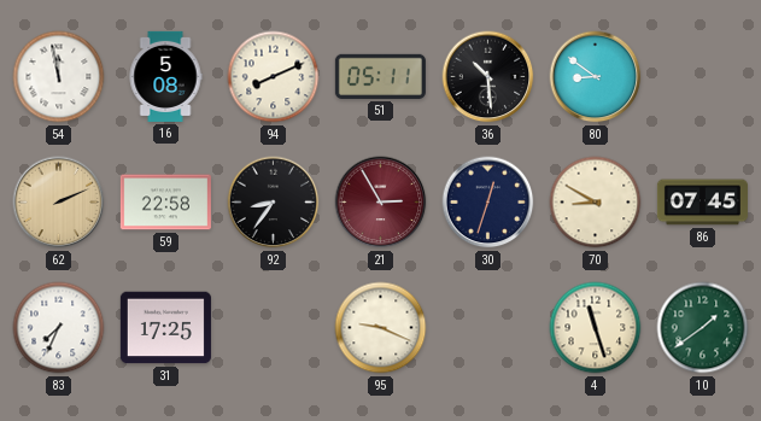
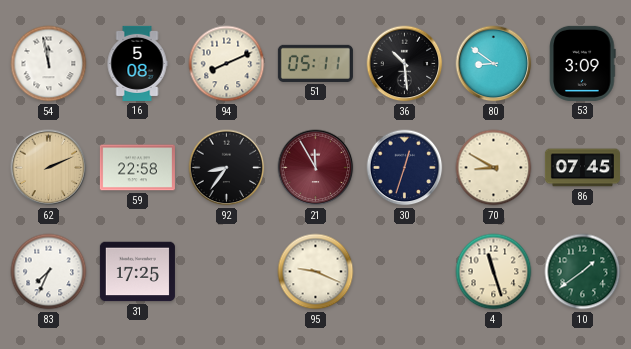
53: none -> 3:09
21: 2:55 -> 11:55
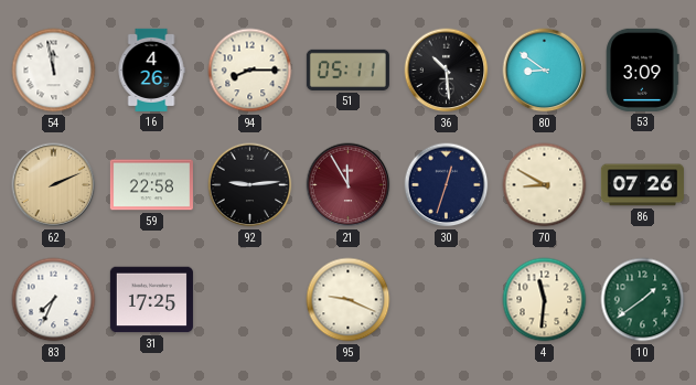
16: 5:08 -> 4:26
94: 8:11 -> 8:15
92: 8:36 -> 9:14
86: 07:45 -> 07:26
4: 11:27 -> 11:31
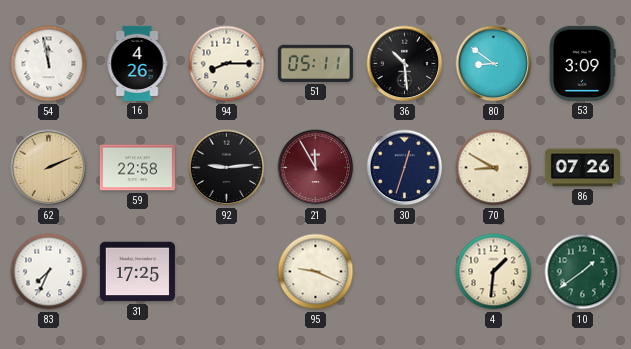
4: 11:31 -> 1:31
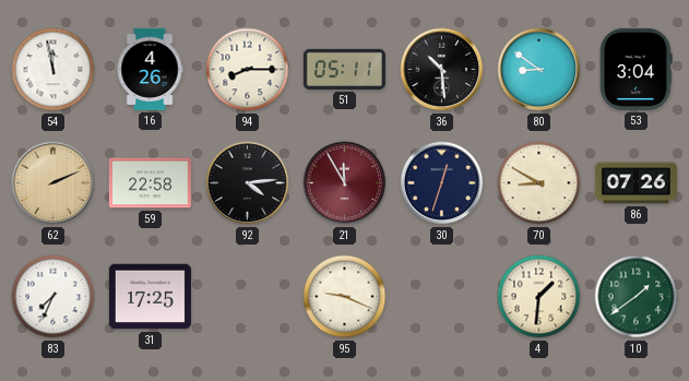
53: 3:09 -> 3:04
92: 9:14 -> 4:14
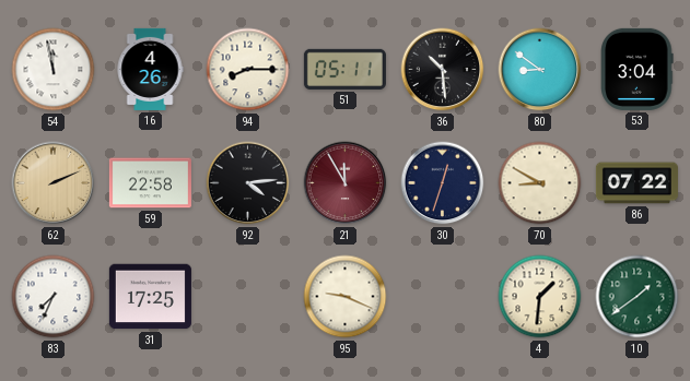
86: 07:26 -> 07:22
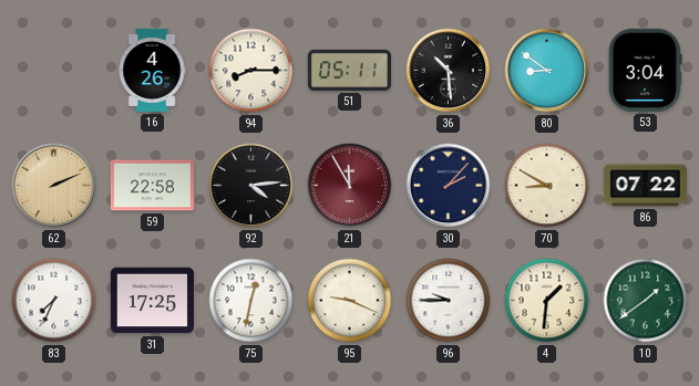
54: 11:58 -> none
30: 12:33 -> 2:07
75: none -> 12:32
96: none -> 9:45
